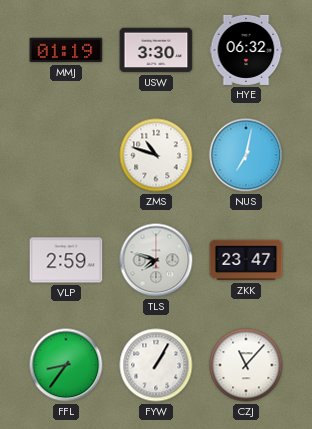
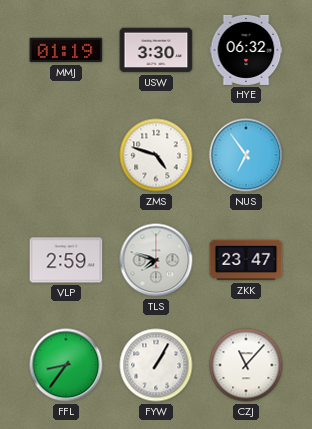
ZMS: 10:48 -> 4:48
NUS: 7:02 -> 6:54
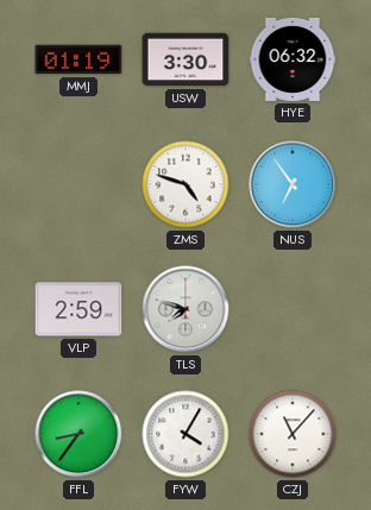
ZKK: 23:47 -> none
FYW: 1:05 -> 4:05
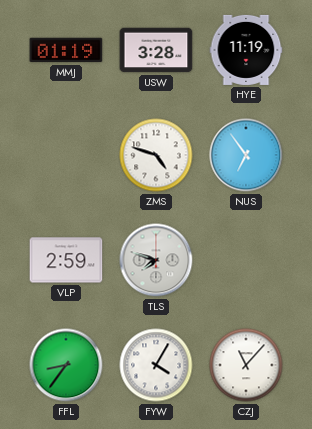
USW: 3:30 -> 3:28
HYE: 06:32 -> 11:19
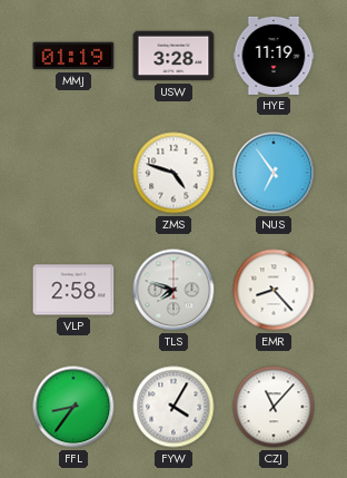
VLP: 2:59 -> 2:58
EMR: none -> 8:23
